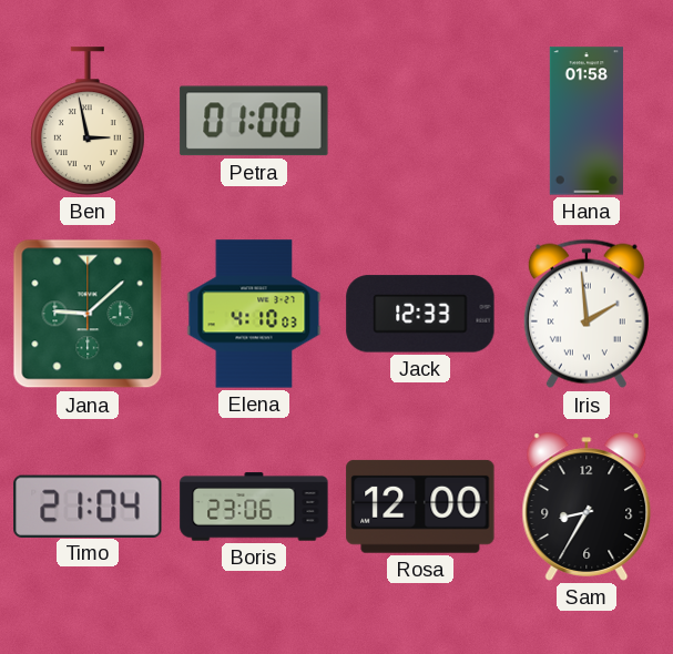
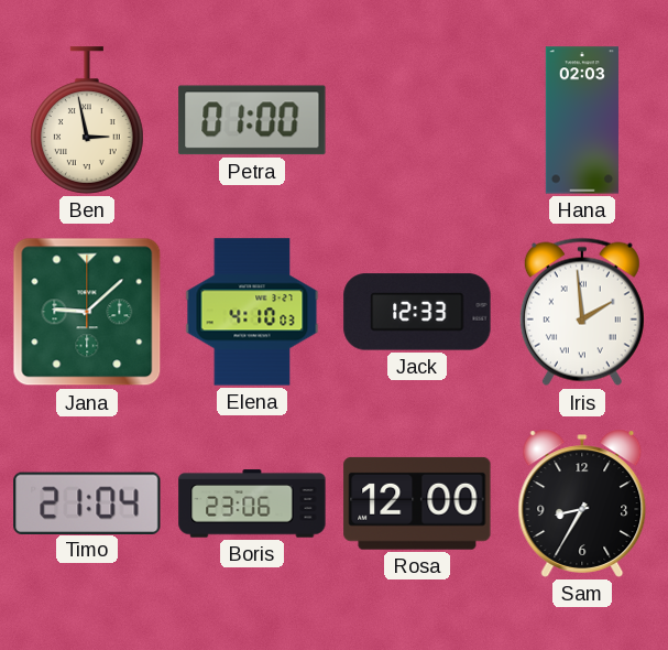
Hana: 01:58 -> 02:03
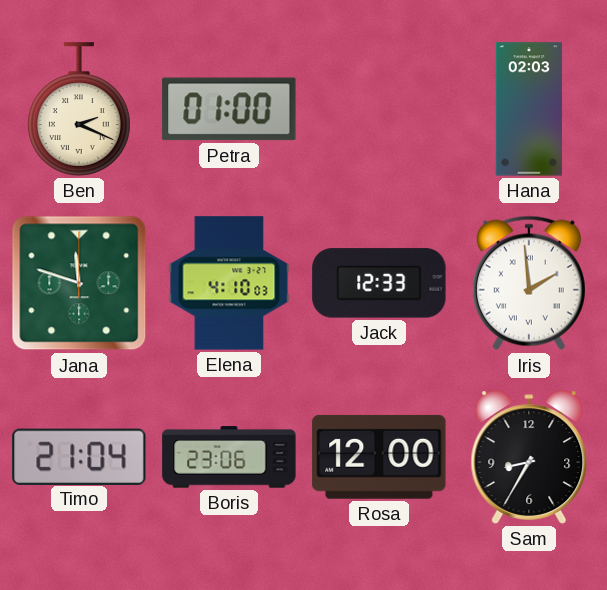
Ben: 2:58 -> 2:19
Jana: 9:08 -> 11:48
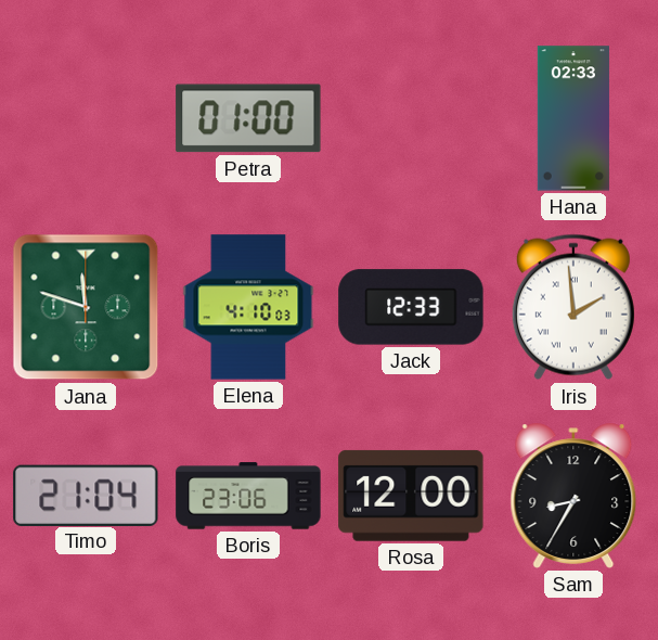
Ben: 2:19 -> none
Hana: 02:03 -> 02:33
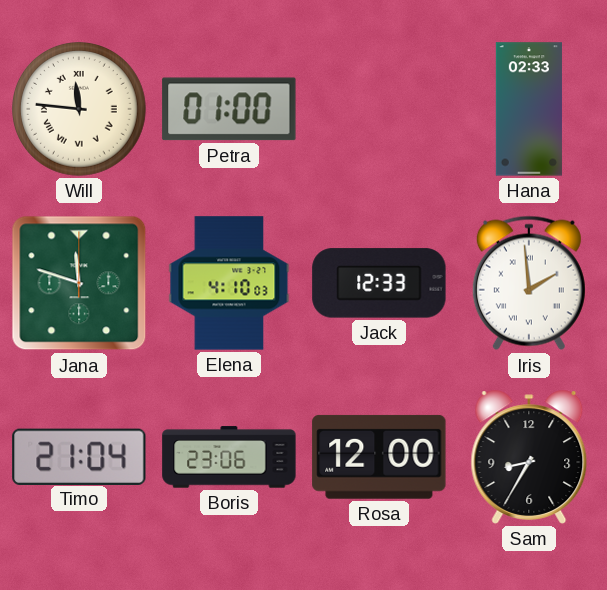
Will: none -> 11:46
